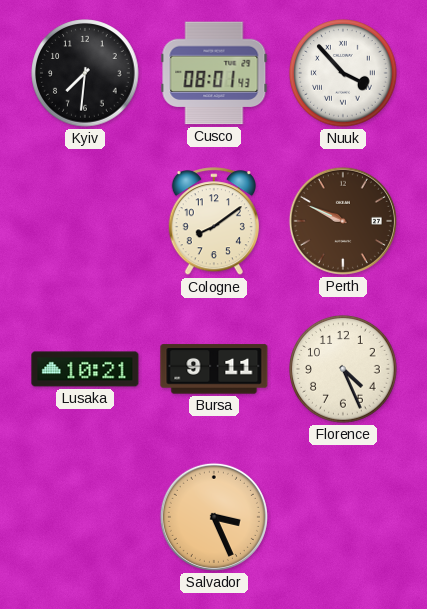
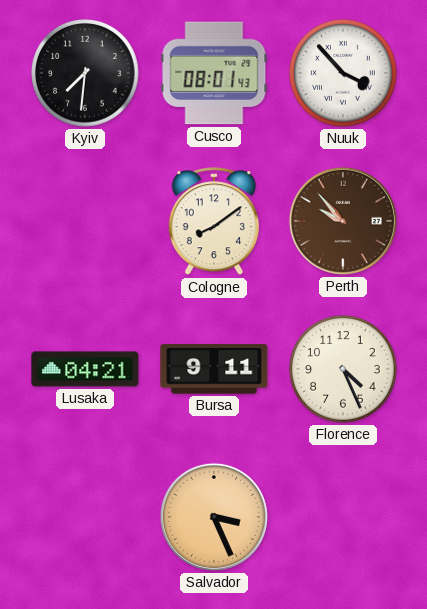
Perth: 9:49 -> 9:53
Lusaka: 10:21 -> 04:21
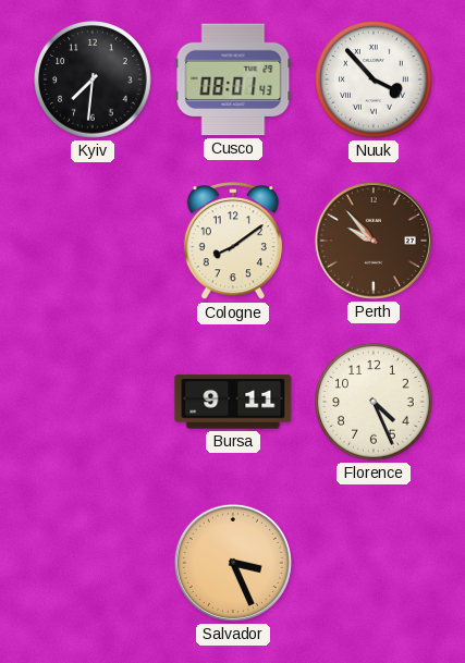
Lusaka: 04:21 -> none
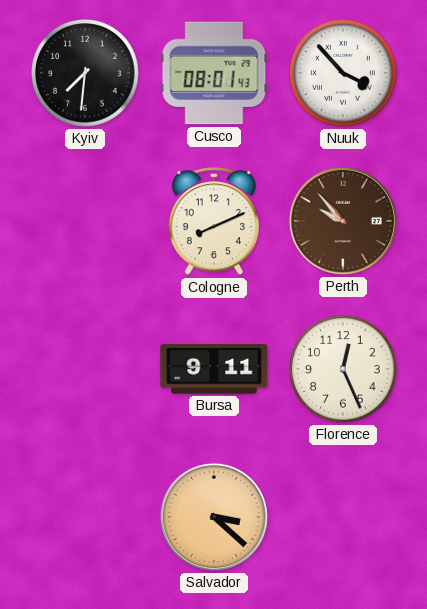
Cologne: 8:09 -> 8:11
Florence: 4:26 -> 12:26
Salvador: 3:26 -> 3:22
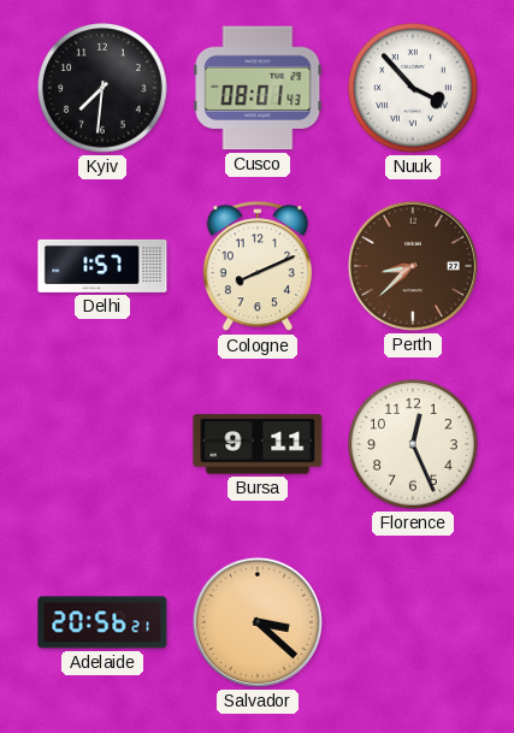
Delhi: none -> 1:57
Perth: 9:53 -> 8:38
Adelaide: none -> 20:56
